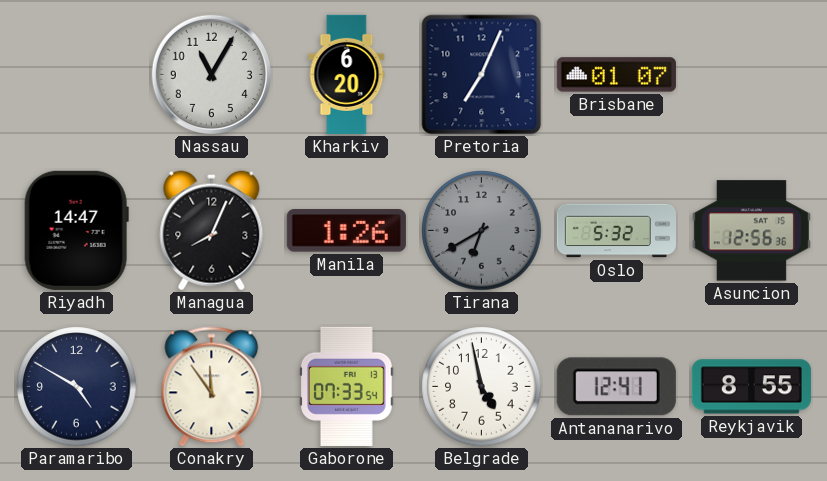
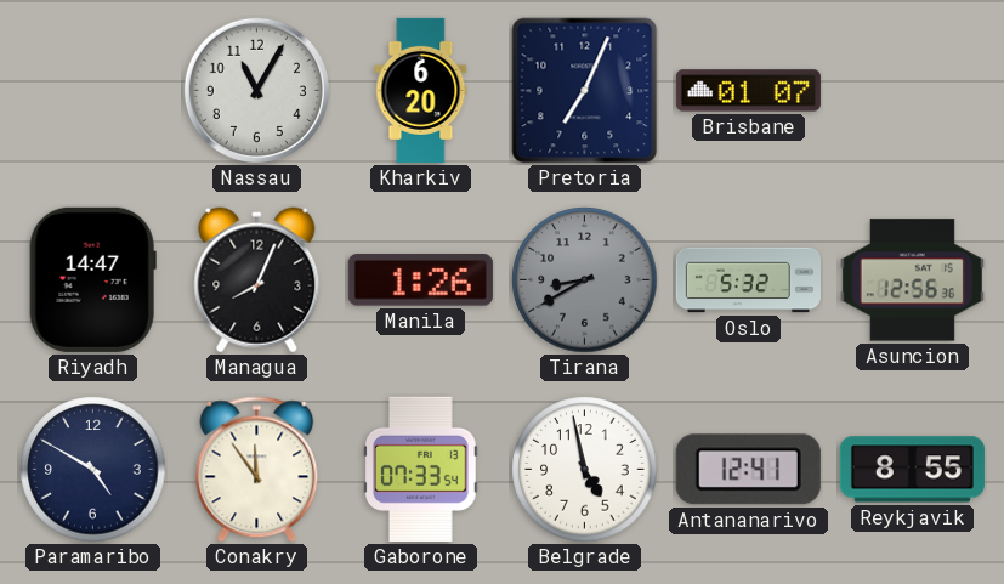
Tirana: 6:40 -> 8:40
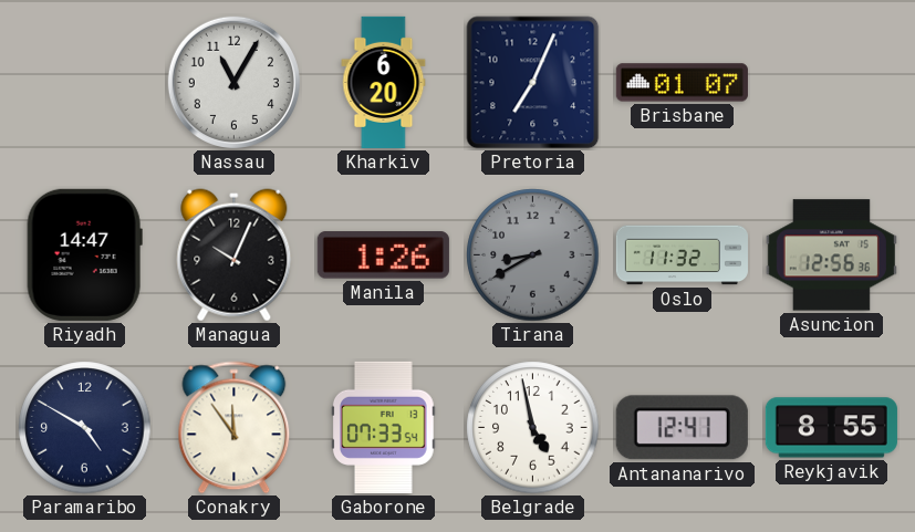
Managua: 8:04 -> 10:04
Oslo: 5:32 -> 11:32
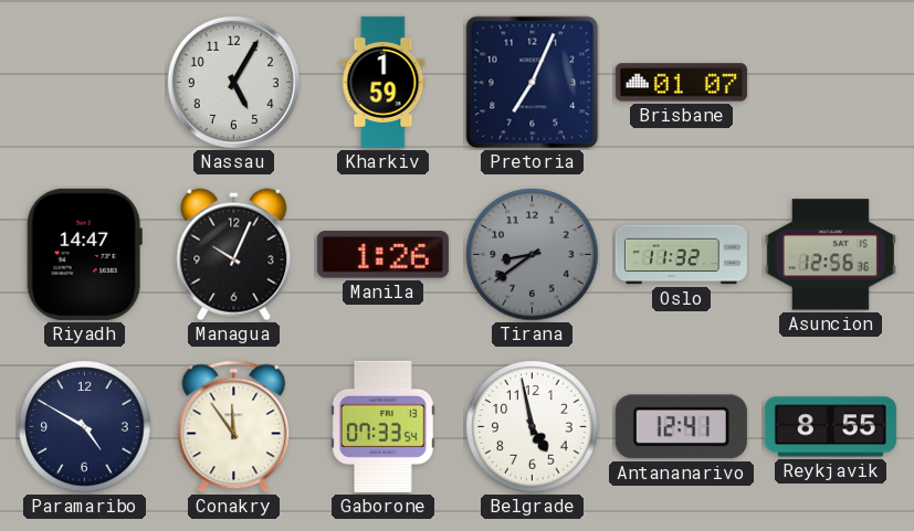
Nassau: 11:05 -> 5:05
Kharkiv: 6:20 -> 1:59
Tirana: 8:40 -> 8:39
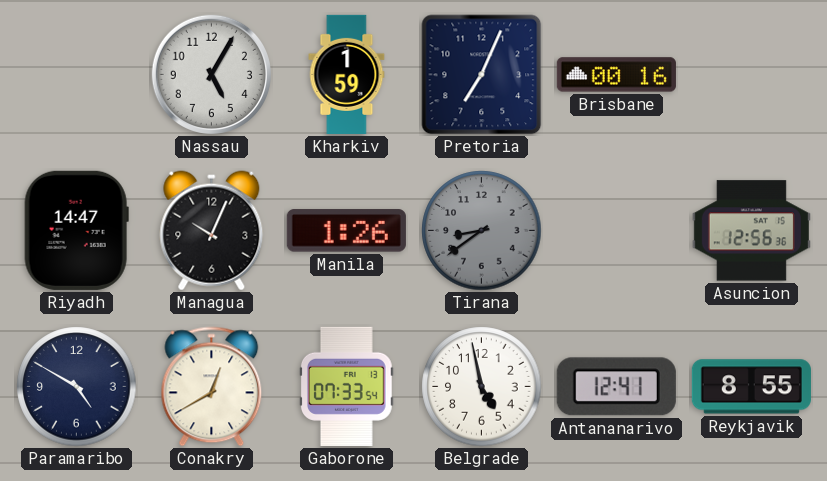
Brisbane: 01:07 -> 00:16
Oslo: 11:32 -> none
Conakry: 11:54 -> 12:40
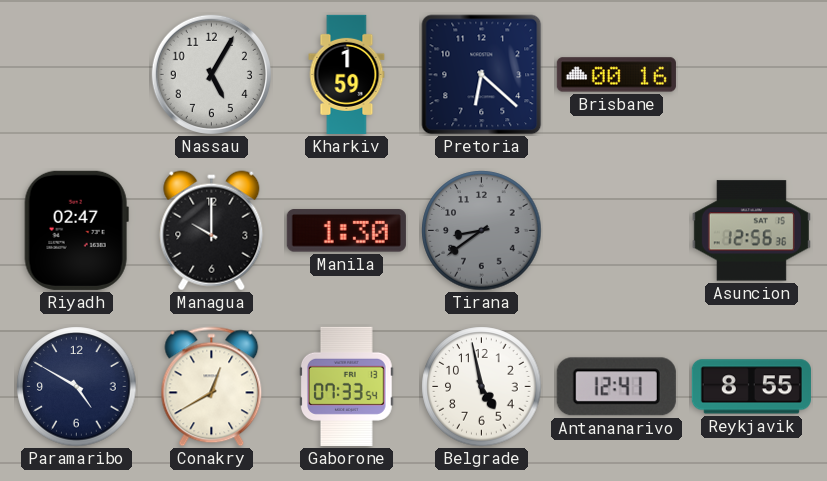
Pretoria: 7:04 -> 6:22
Riyadh: 14:47 -> 02:47
Managua: 10:04 -> 10:00
Manila: 1:26 -> 1:30
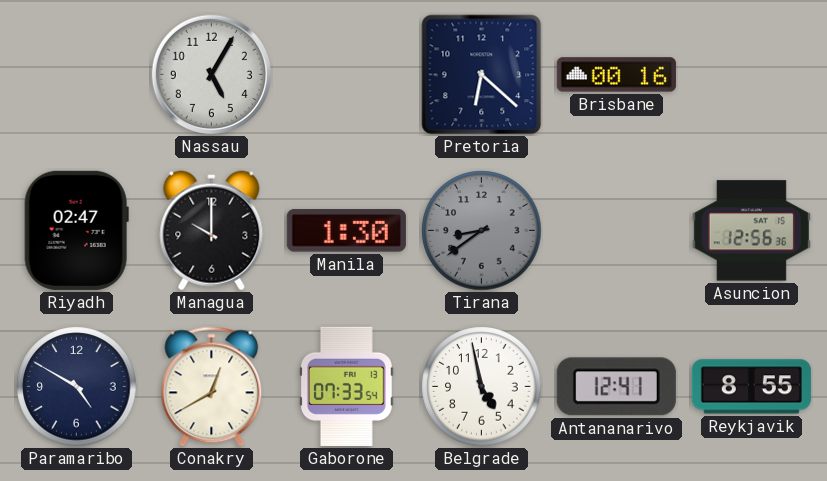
Kharkiv: 1:59 -> none
